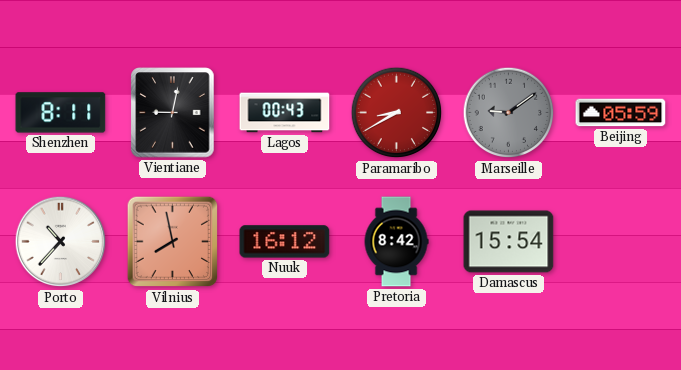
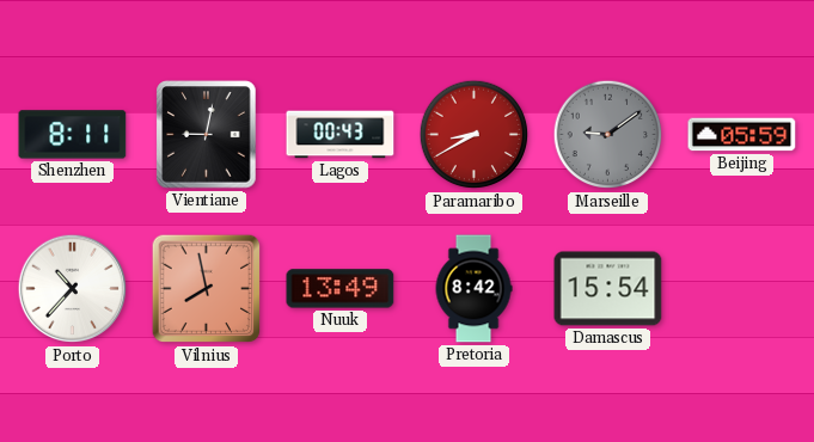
Nuuk: 16:12 -> 13:49
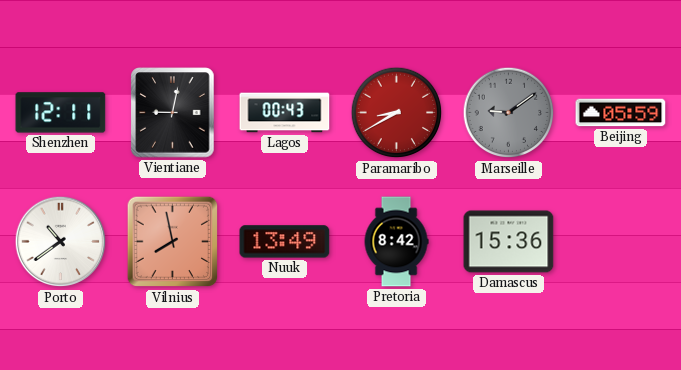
Shenzhen: 8:11 -> 12:11
Porto: 10:37 -> 10:39
Damascus: 15:54 -> 15:36
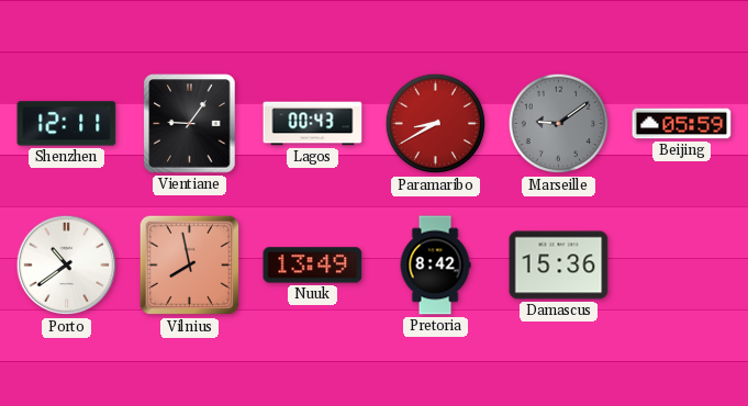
Vientiane: 9:02 -> 9:06
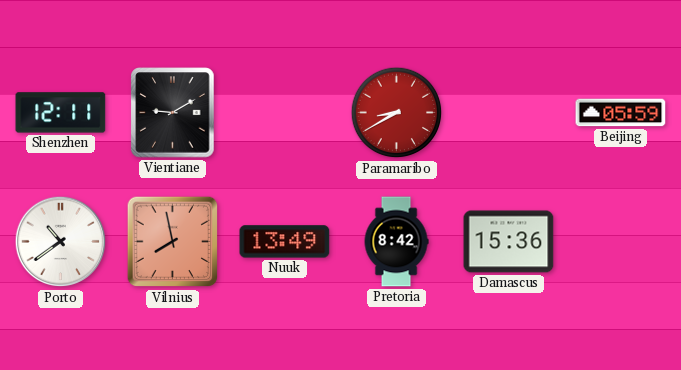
Vientiane: 9:06 -> 9:10
Lagos: 00:43 -> none
Marseille: 9:09 -> none
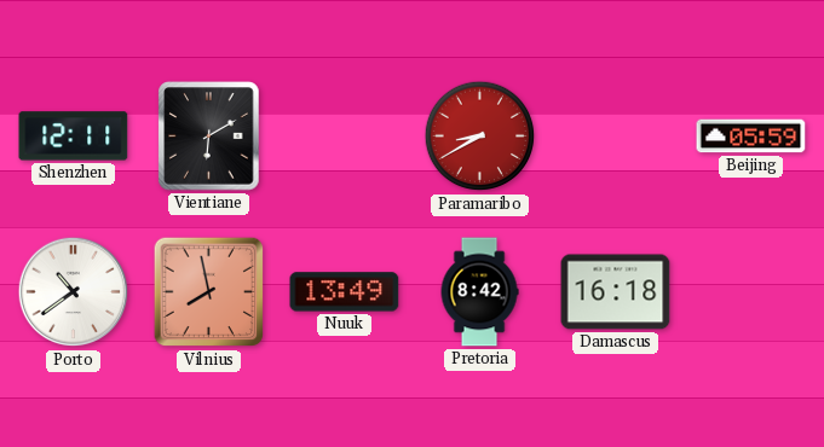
Vientiane: 9:10 -> 6:10
Damascus: 15:36 -> 16:18
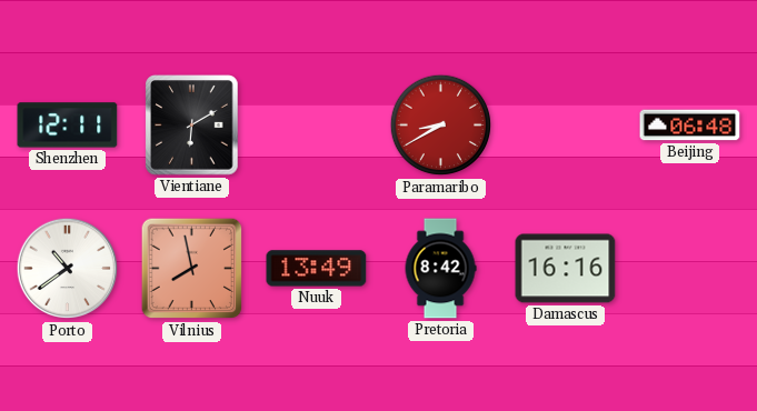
Beijing: 05:59 -> 06:48
Damascus: 16:18 -> 16:16
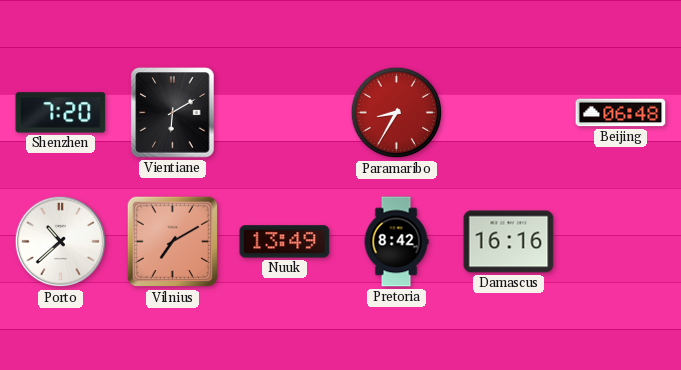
Shenzhen: 12:11 -> 7:20
Paramaribo: 8:40 -> 8:35
Porto: 10:39 -> 10:38
Vilnius: 7:58 -> 7:10
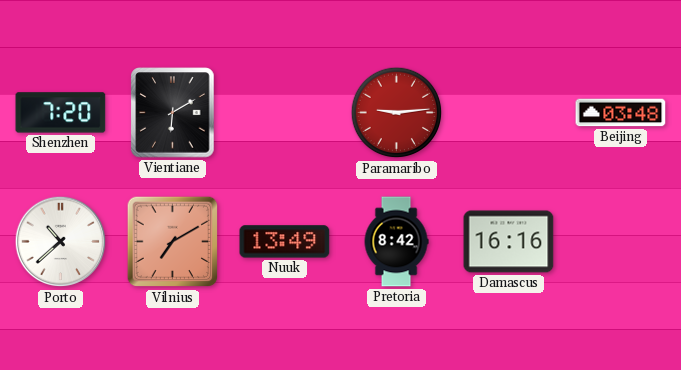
Paramaribo: 8:35 -> 9:14
Beijing: 06:48 -> 03:48
